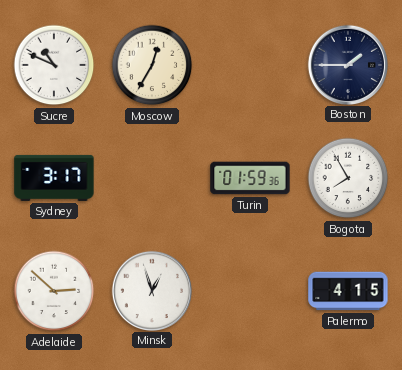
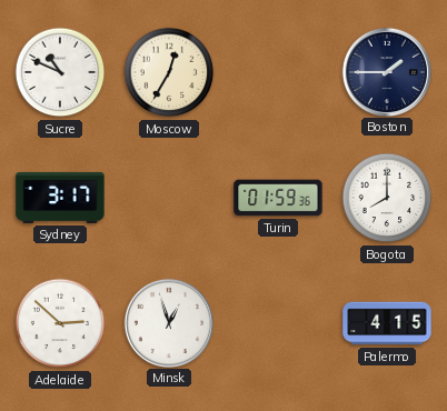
Bogota: 7:55 -> 8:00
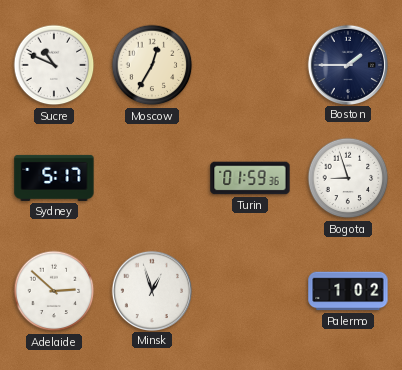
Sydney: 3:17 -> 5:17
Bogota: 8:00 -> 8:57
Palermo: 4:15 -> 1:02
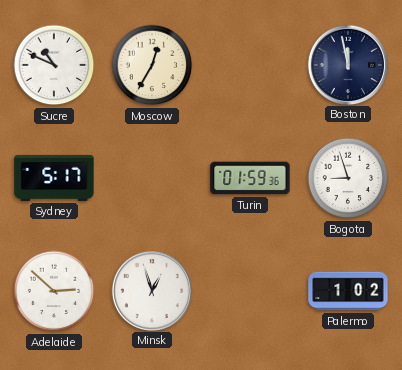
Boston: 1:45 -> 11:58
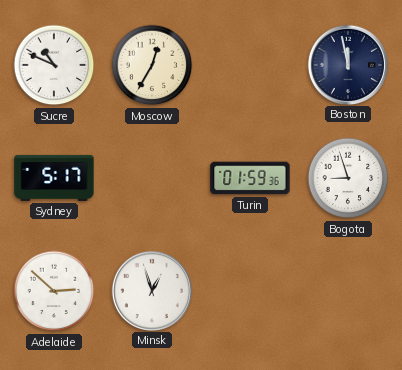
Palermo: 1:02 -> none
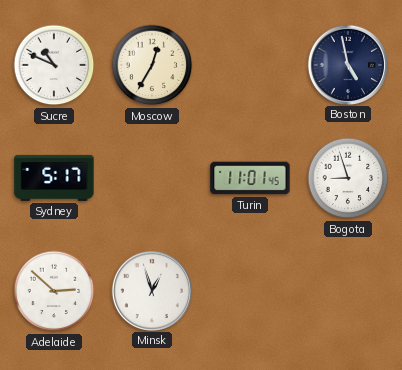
Boston: 11:58 -> 4:58
Turin: 01:59 -> 11:01
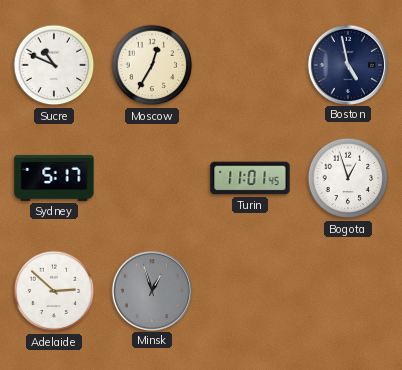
Bogota: 8:57 -> 12:57
Minsk dial: white -> grey
